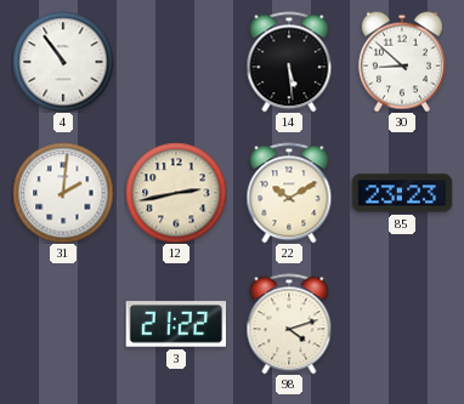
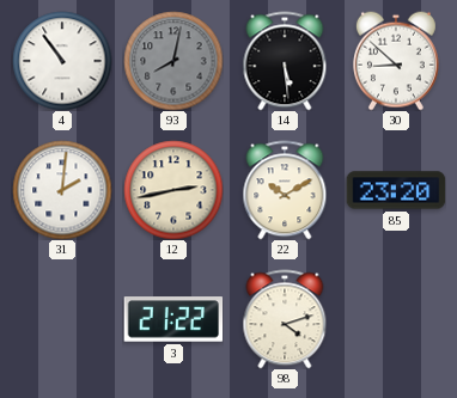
93: none -> 8:02
85: 23:23 -> 23:20
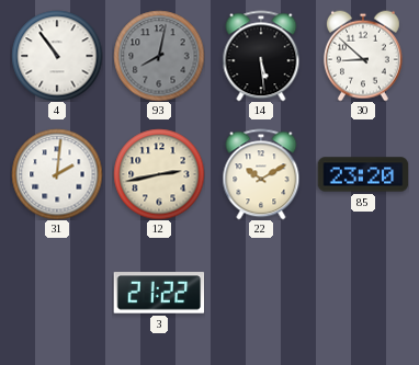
98: 4:12 -> none
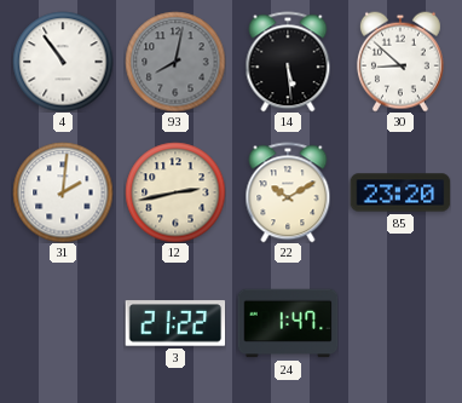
24: none -> 1:47
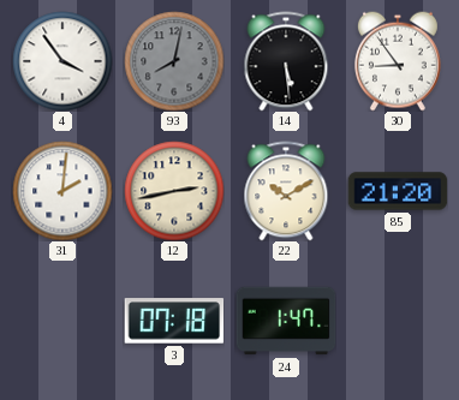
4: 10:54 -> 3:54
30: 8:52 -> 8:54
85: 23:20 -> 21:20
3: 21:22 -> 07:18
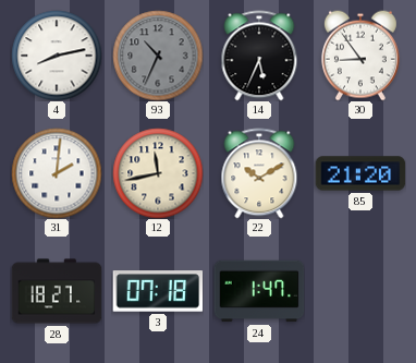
4: 3:54 -> 8:13
93: 8:02 -> 10:34
14: 5:29 -> 5:34
12: 2:43 -> 11:43
28: none -> 18:27
